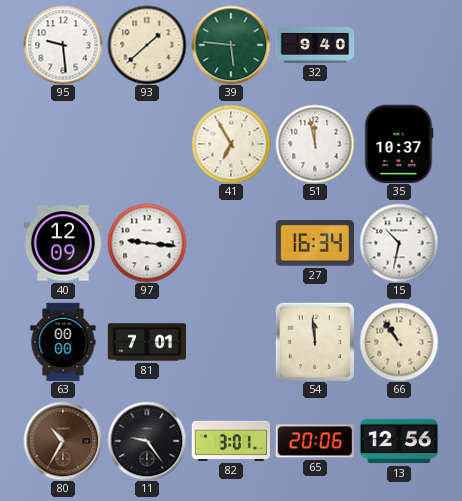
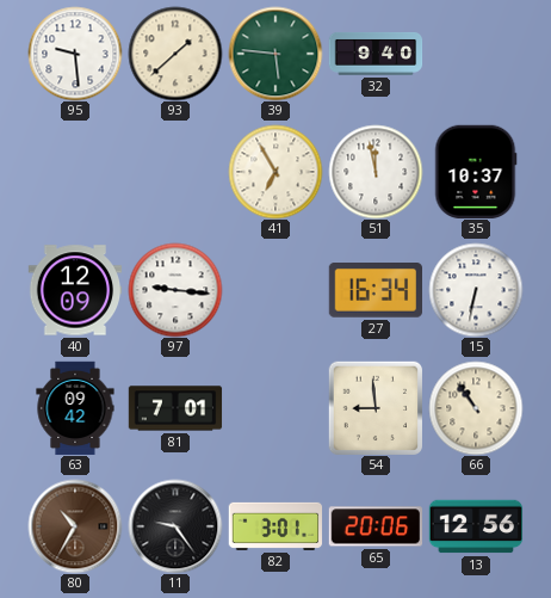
15: 10:32 -> 6:32
63: 00:00 -> 09:42
54: 11:59 -> 8:59
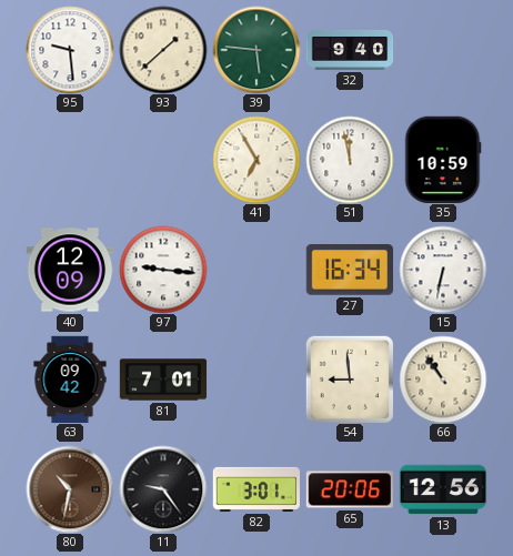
35: 10:37 -> 10:59
80: 10:35 -> 10:32
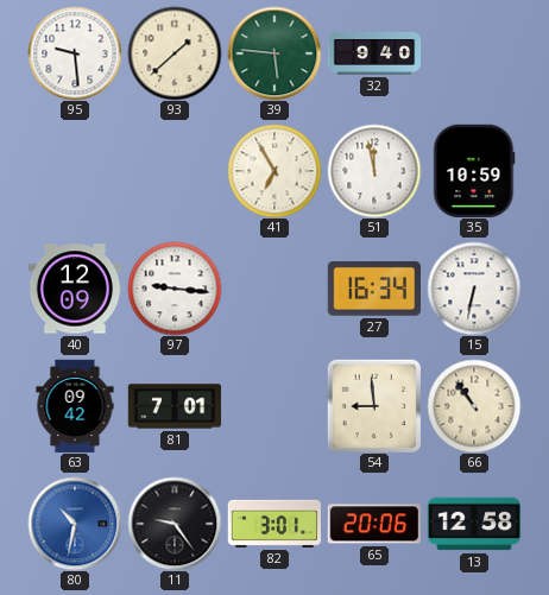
80 dial: brown -> blue
13: 12:56 -> 12:58
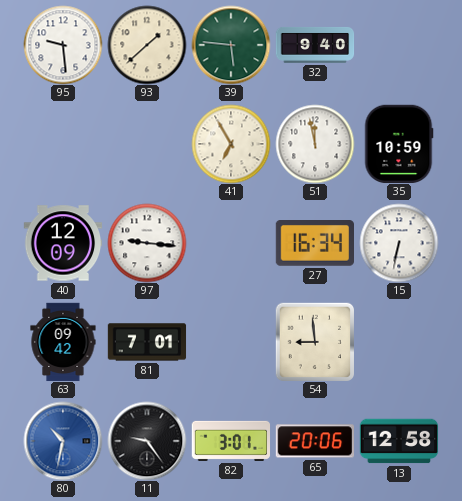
66: 10:54 -> none
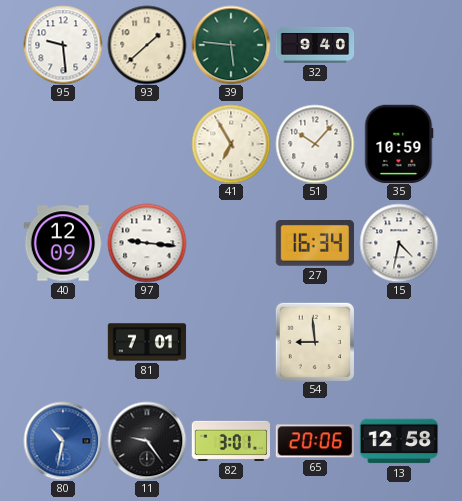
51: 11:58 -> 10:07
15: 6:32 -> 4:32
63: 09:42 -> none
